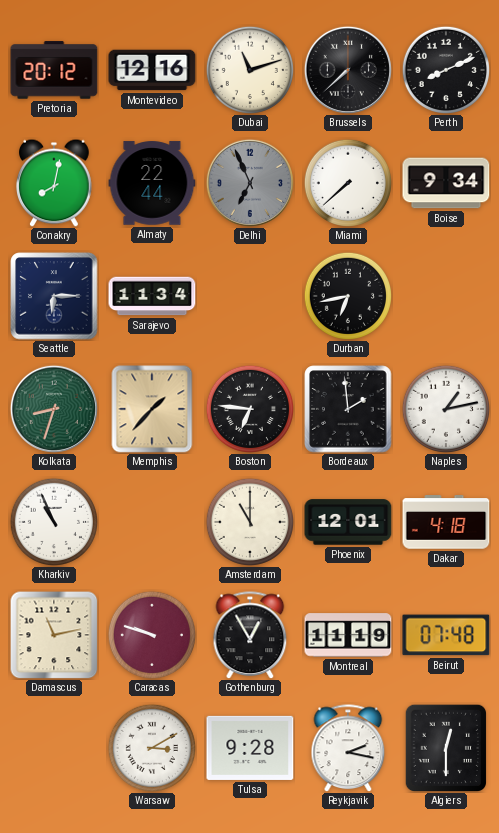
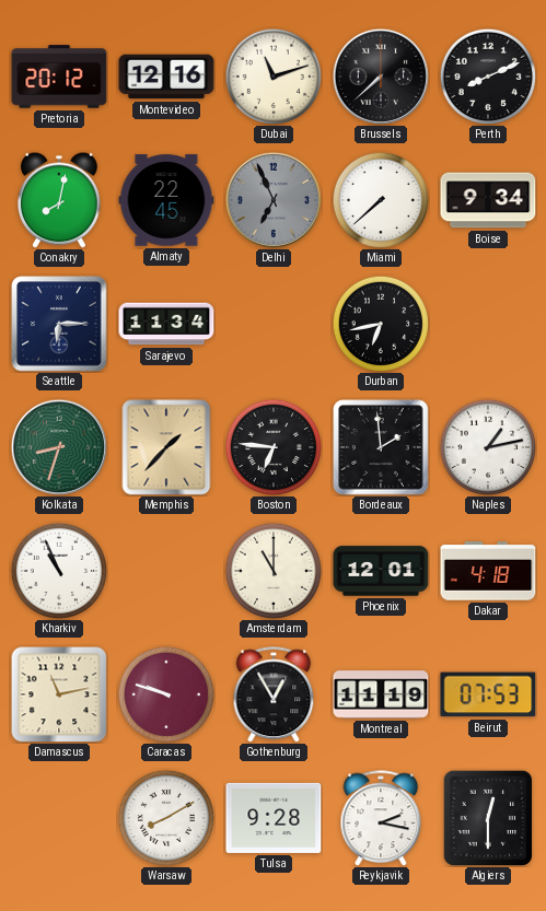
Almaty: 22:44 -> 22:45
Beirut: 07:48 -> 07:53
Warsaw: 3:10 -> 8:10
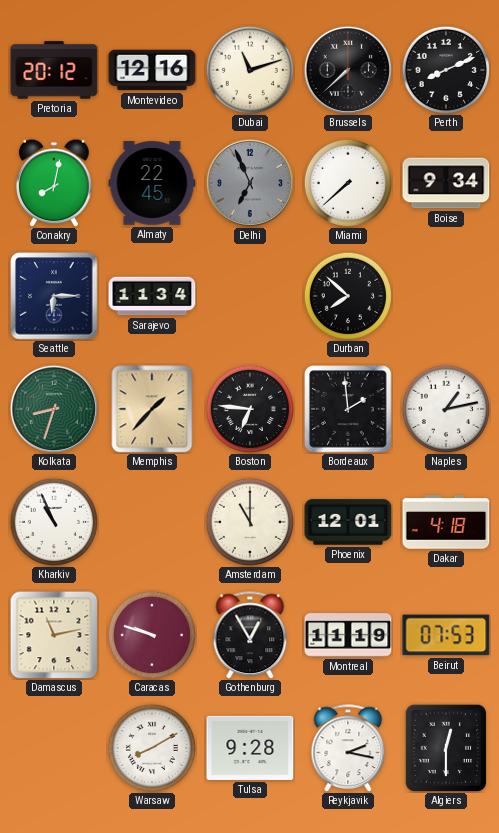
Durban: 6:43 -> 7:52
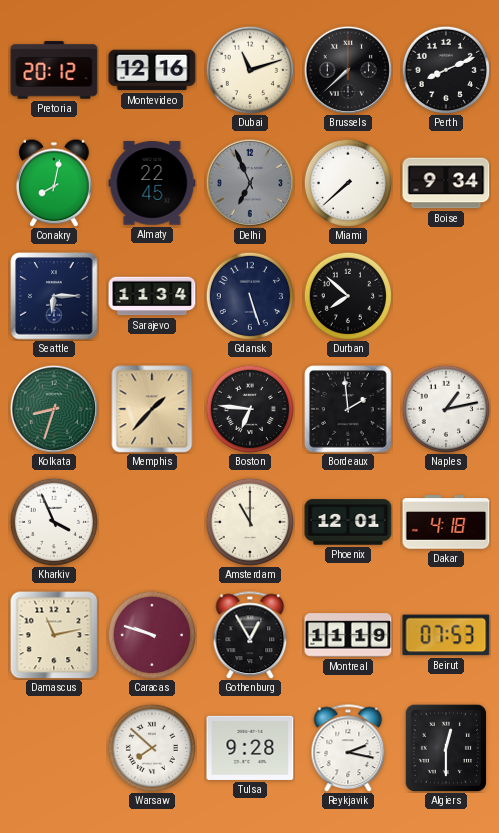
Gdansk: none -> 5:27
Kharkiv: 10:56 -> 3:56
Warsaw: 8:10 -> 7:52
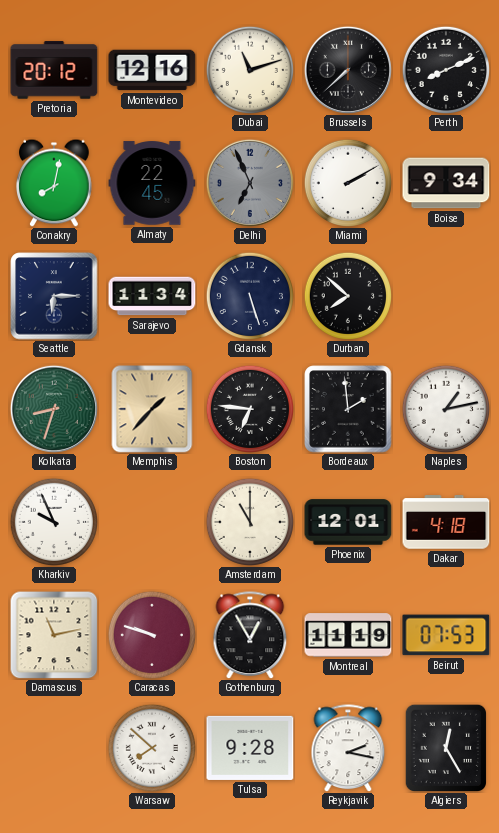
Miami: 7:38 -> 2:10
Kharkiv: 3:56 -> 9:56
Algiers: 12:30 -> 12:25
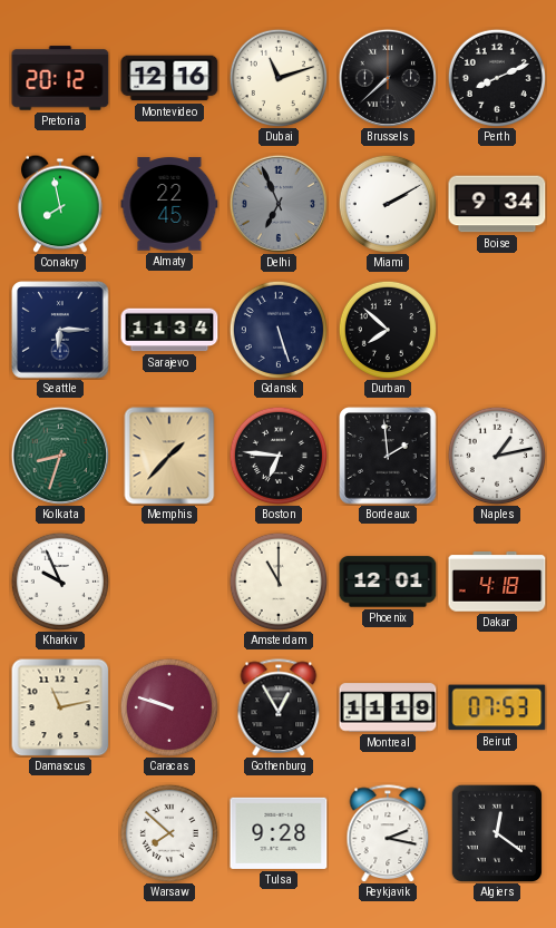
Conakry: 8:02 -> 7:58
Algiers: 12:25 -> 12:21
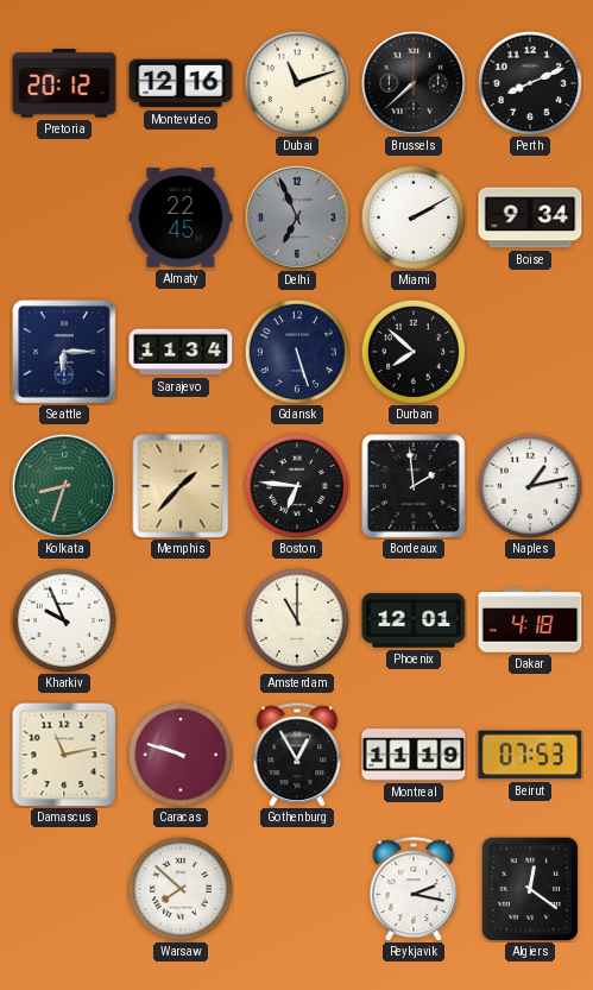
Conakry: 7:58 -> none
Tulsa: 9:28 -> none
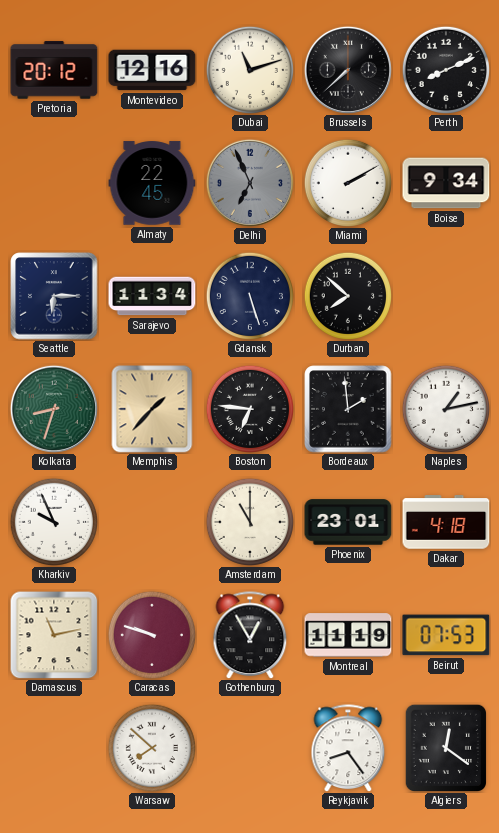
Phoenix: 12:01 -> 23:01
Reykjavik: 2:17 -> 8:24
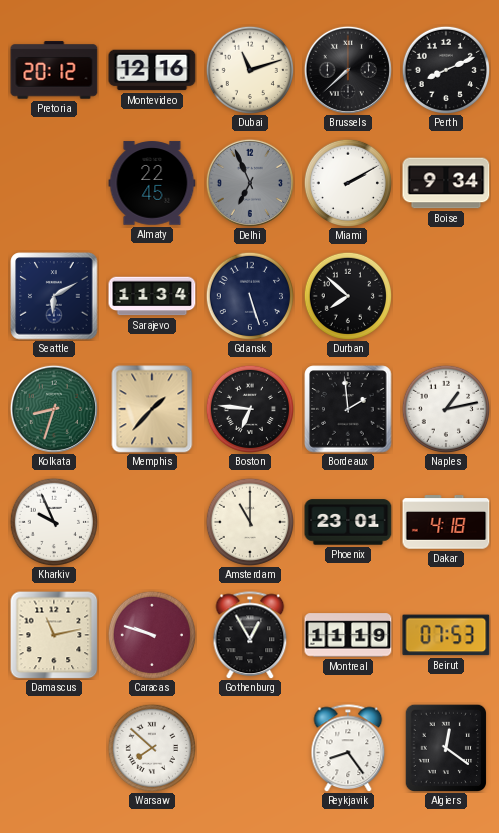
Seattle: 6:15 -> 6:10
